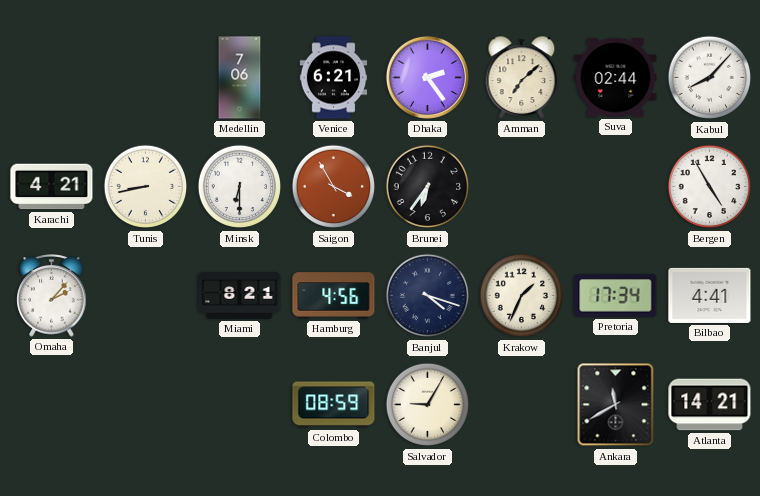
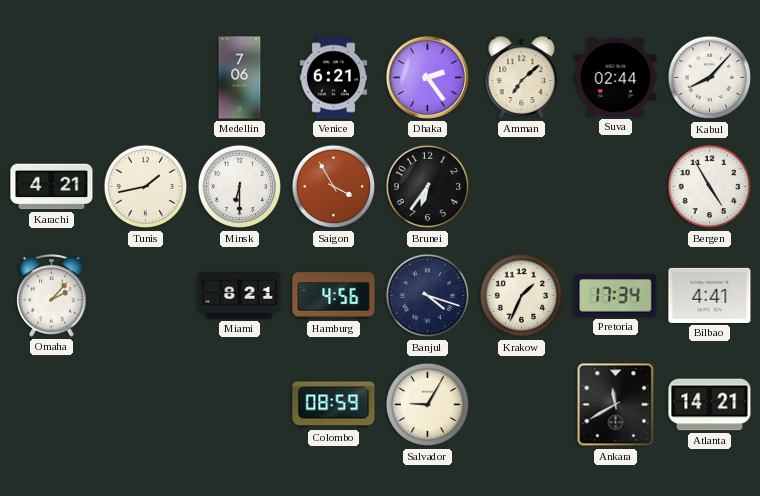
Tunis: 8:43 -> 1:43
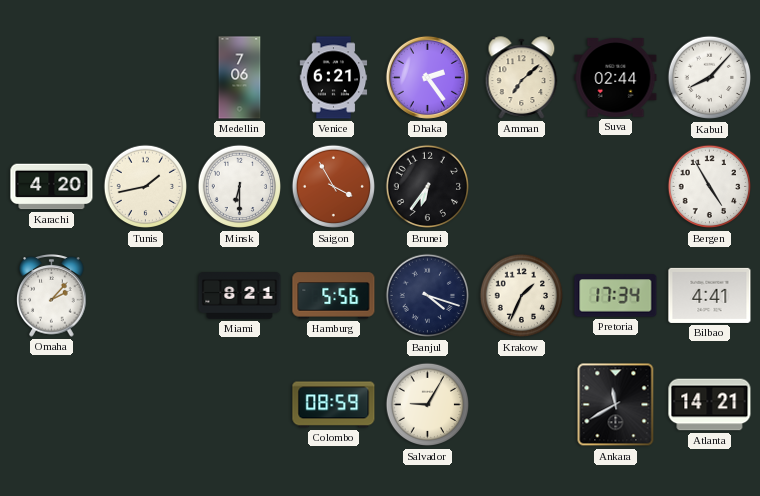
Karachi: 4:21 -> 4:20
Hamburg: 4:56 -> 5:56
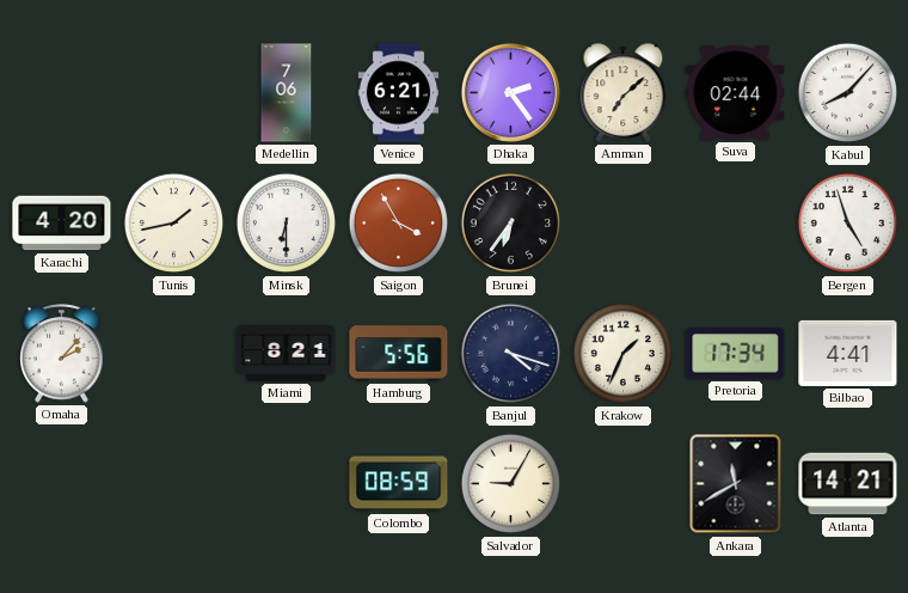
Bergen: 4:55 -> 4:57
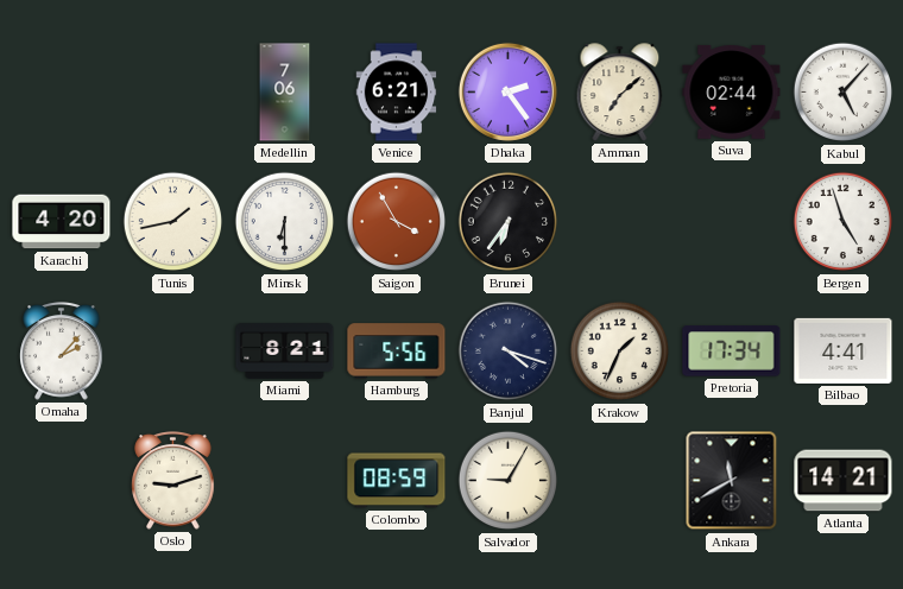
Kabul: 8:07 -> 5:07
Oslo: none -> 9:12
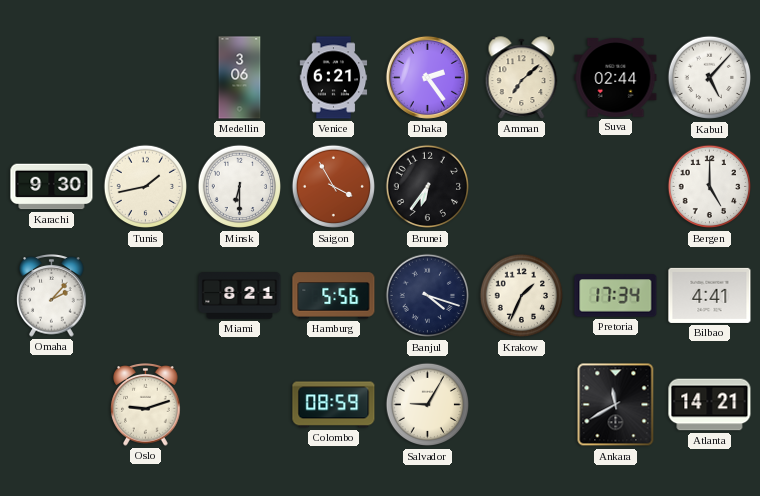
Medellin: 7:06 -> 3:06
Karachi: 4:20 -> 9:30
Bergen: 4:57 -> 5:00
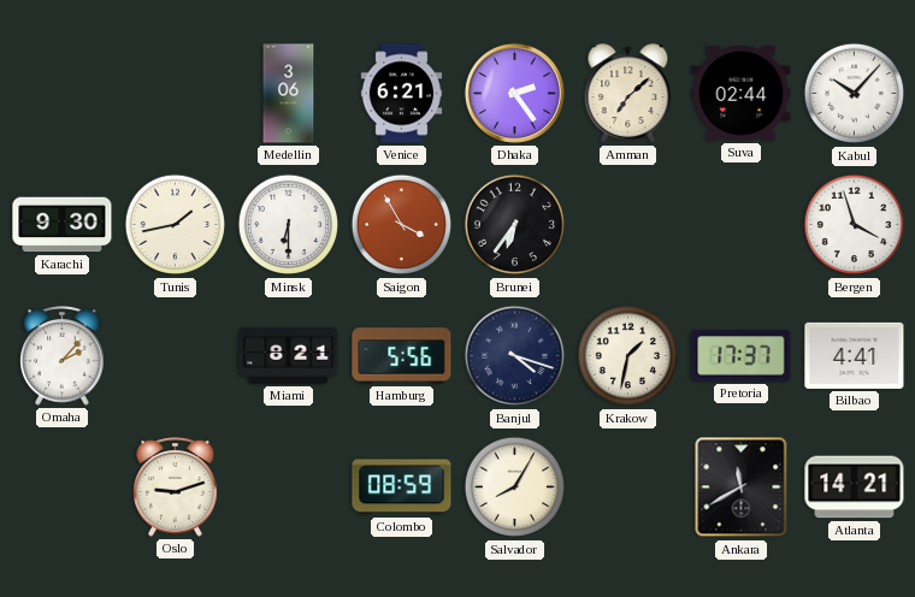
Kabul: 5:07 -> 10:07
Bergen: 5:00 -> 3:57
Krakow: 1:34 -> 1:32
Pretoria: 17:34 -> 17:37
Salvador: 9:05 -> 8:05
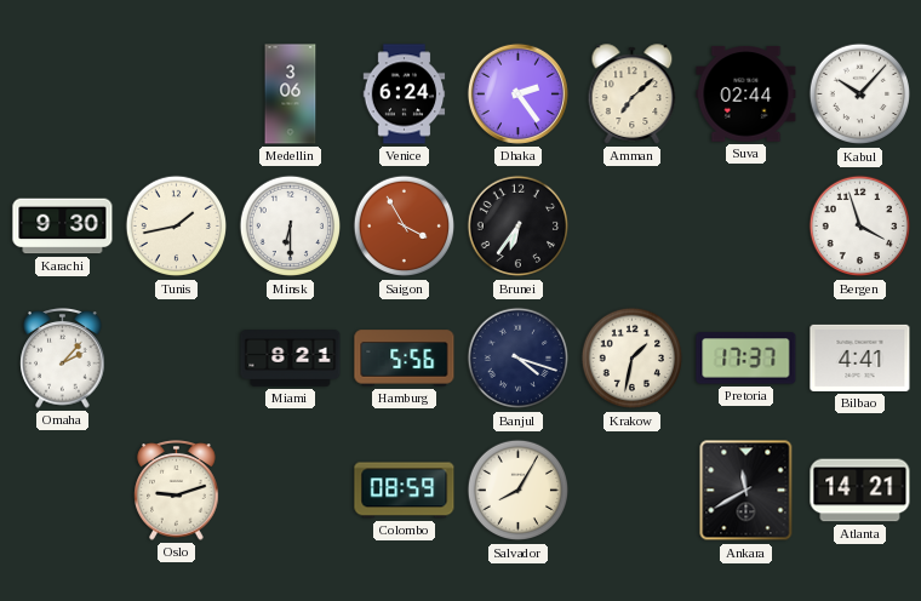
Venice: 6:21 -> 6:24
